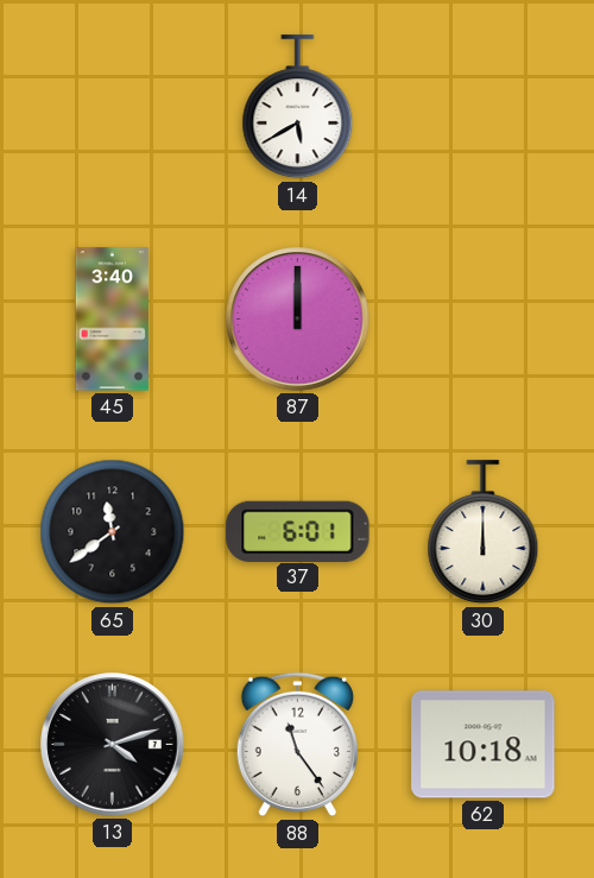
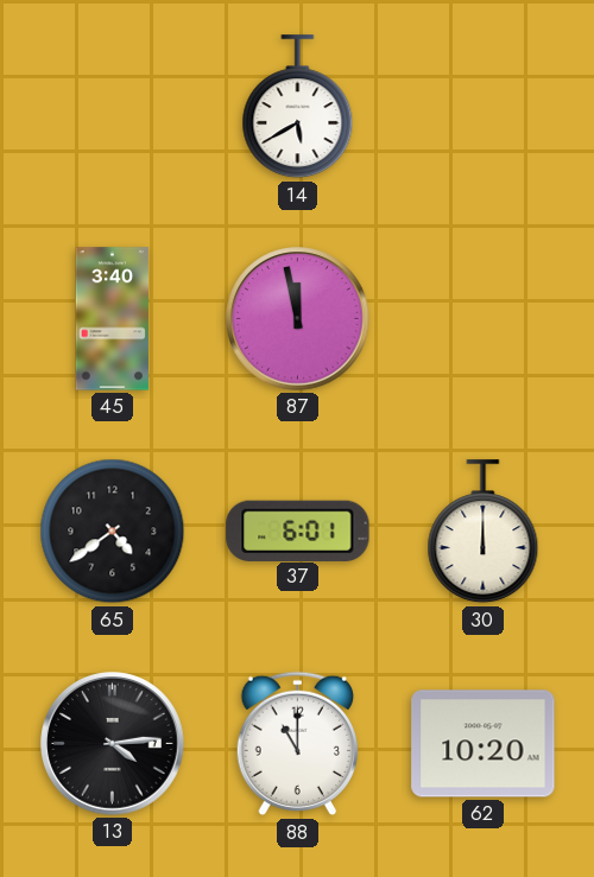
87: 12:00 -> 11:58
65: 11:39 -> 4:39
13: 4:12 -> 4:14
88: 11:24 -> 11:00
62: 10:18 -> 10:20
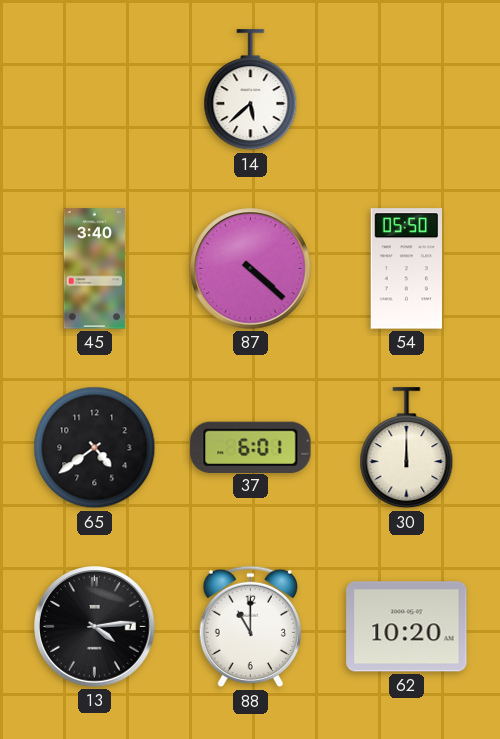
14: 5:40 -> 5:38
87: 11:58 -> 4:22
54: none -> 05:50
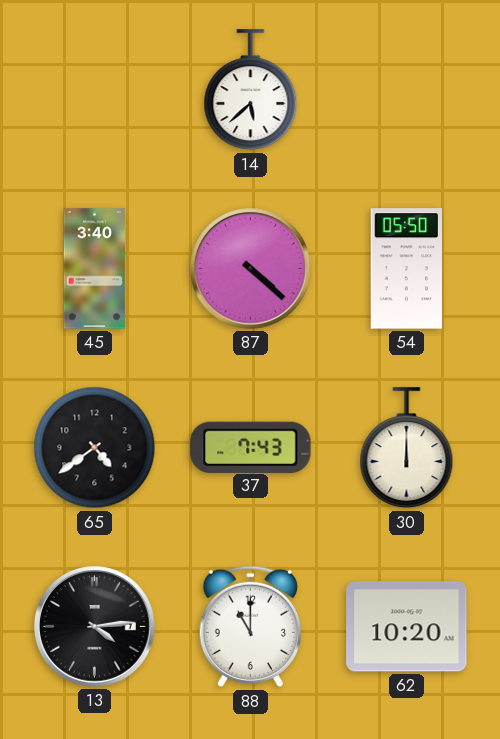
37: 6:01 -> 7:43
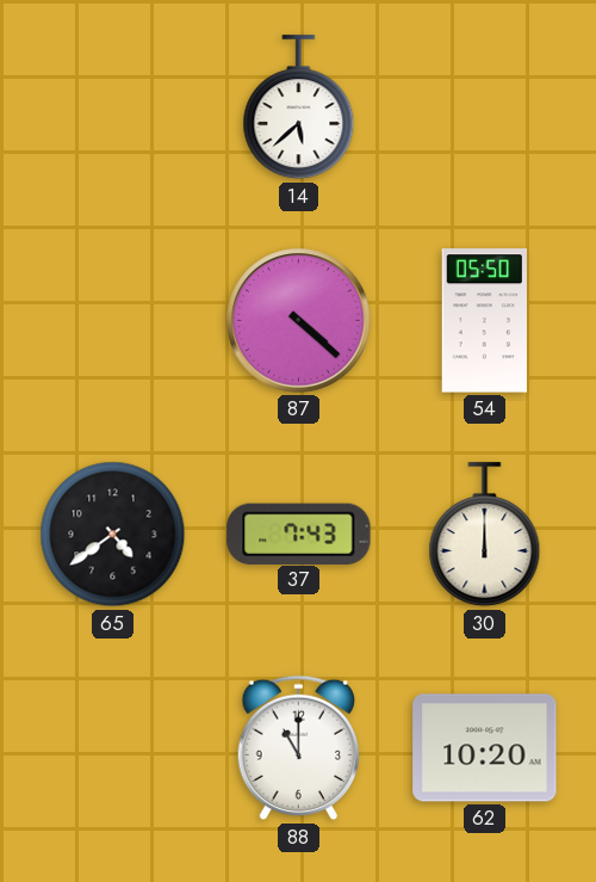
45: 3:40 -> none
13: 4:14 -> none
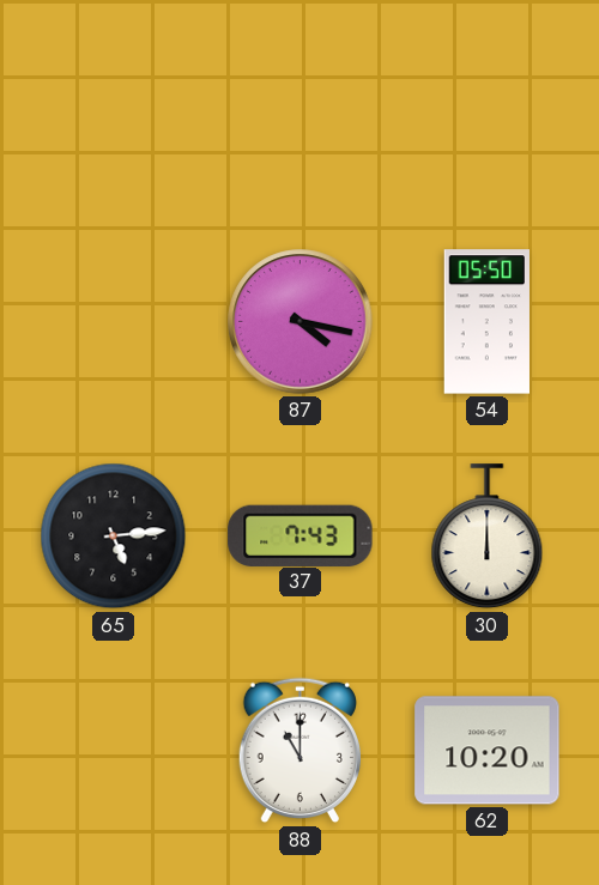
14: 5:38 -> none
87: 4:22 -> 4:17
65: 4:39 -> 5:14
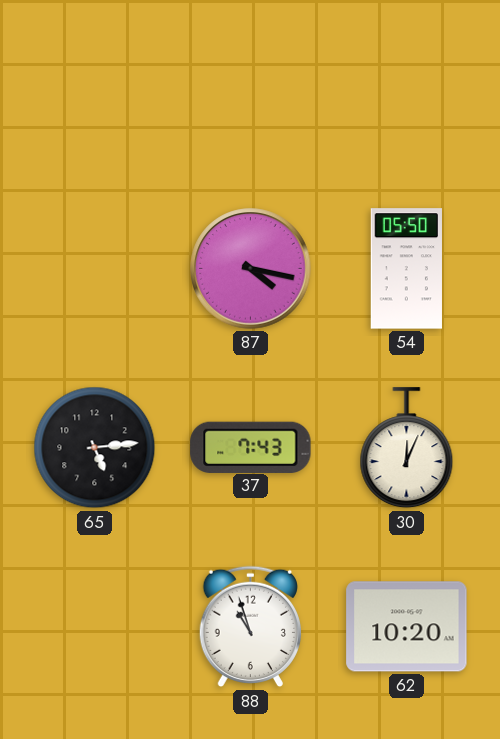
30: 12:00 -> 12:04
88: 11:00 -> 10:57
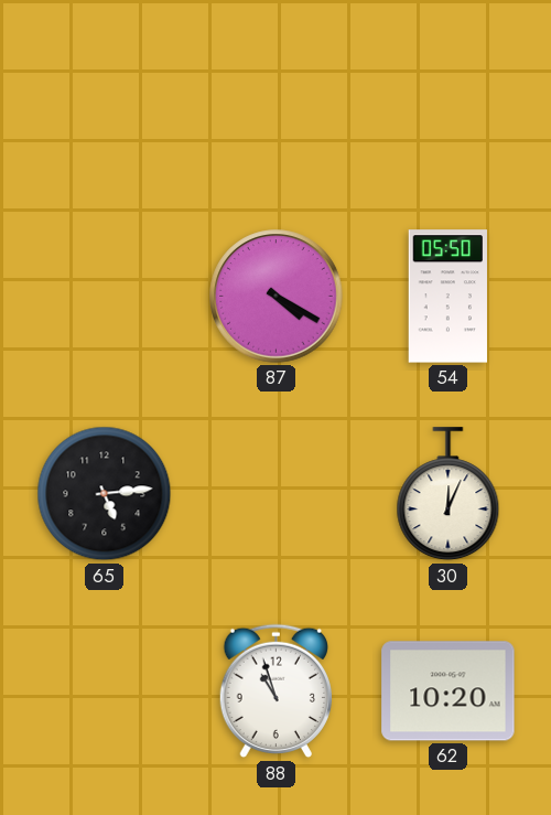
87: 4:17 -> 4:20
37: 7:43 -> none
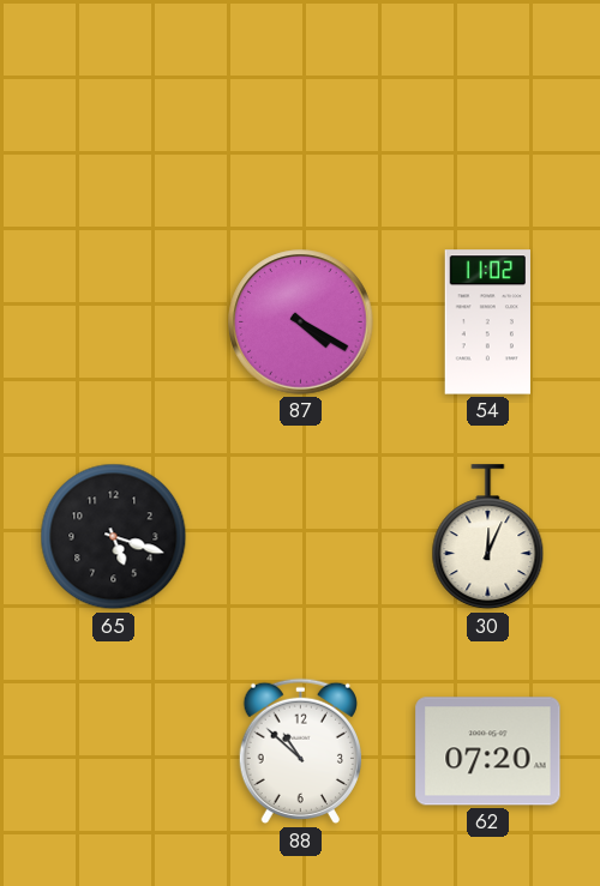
54: 05:50 -> 11:02
65: 5:14 -> 5:18
88: 10:57 -> 10:52
62: 10:20 -> 07:20
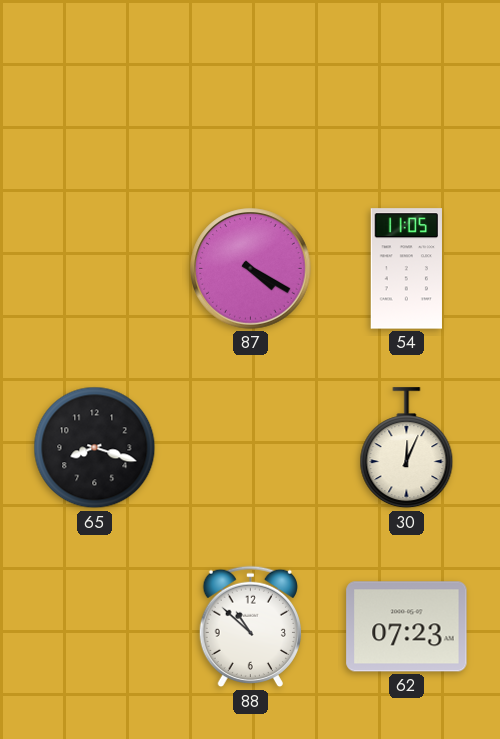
54: 11:02 -> 11:05
65: 5:18 -> 8:18
62: 07:20 -> 07:23
